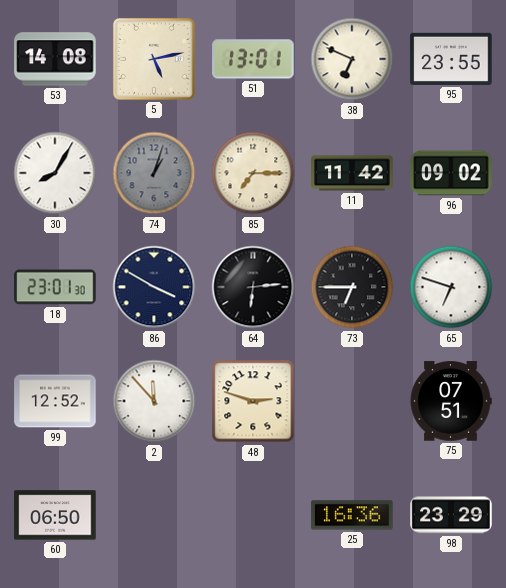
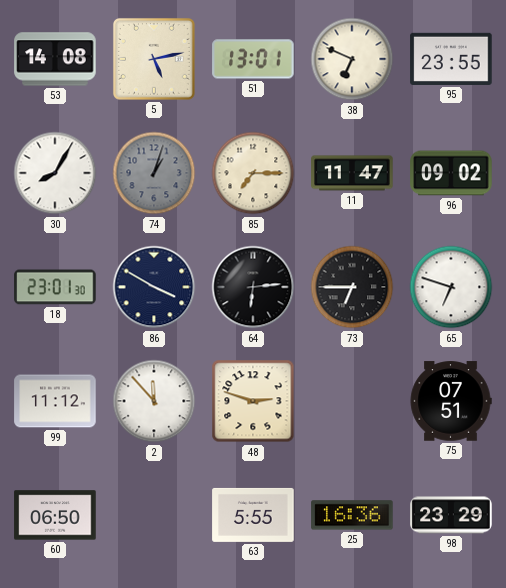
11: 11:42 -> 11:47
99: 12:52 -> 11:12
63: none -> 5:55
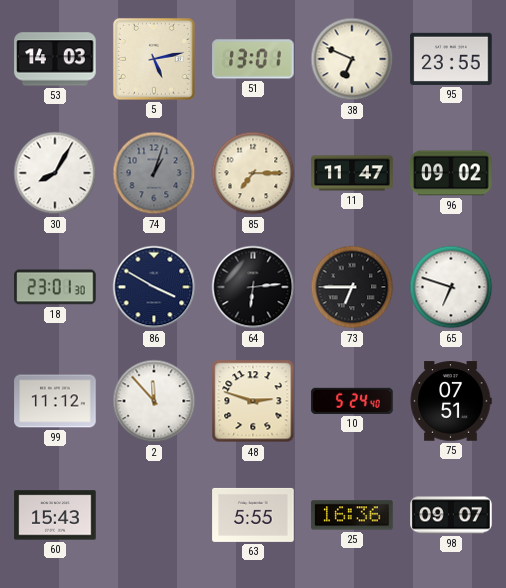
53: 14:08 -> 14:03
10: none -> 5:24
60: 06:50 -> 15:43
98: 23:29 -> 09:07
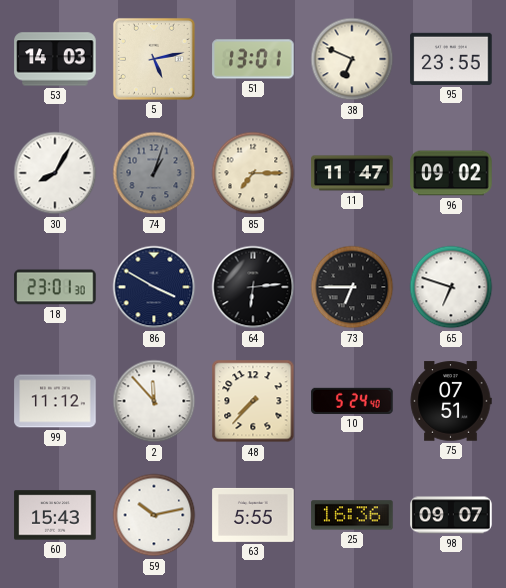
48: 2:48 -> 7:37
59: none -> 10:13
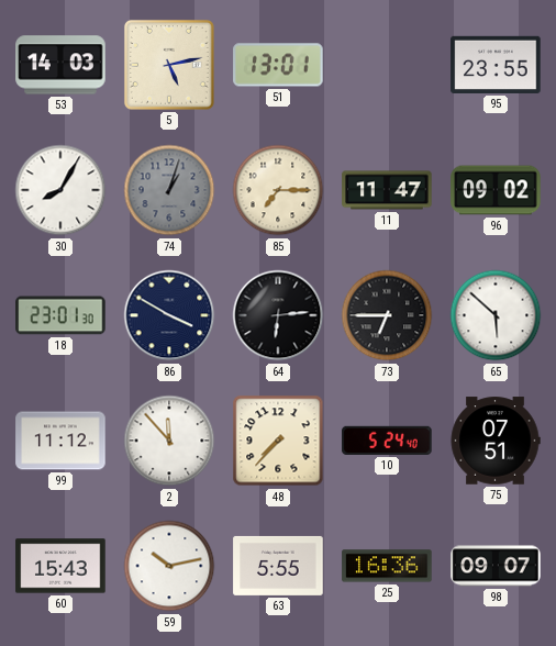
38: 6:49 -> none
65: 6:48 -> 5:52
